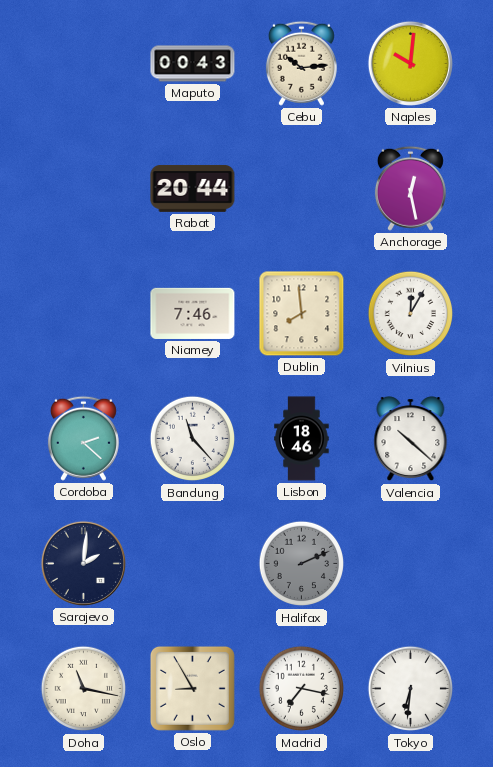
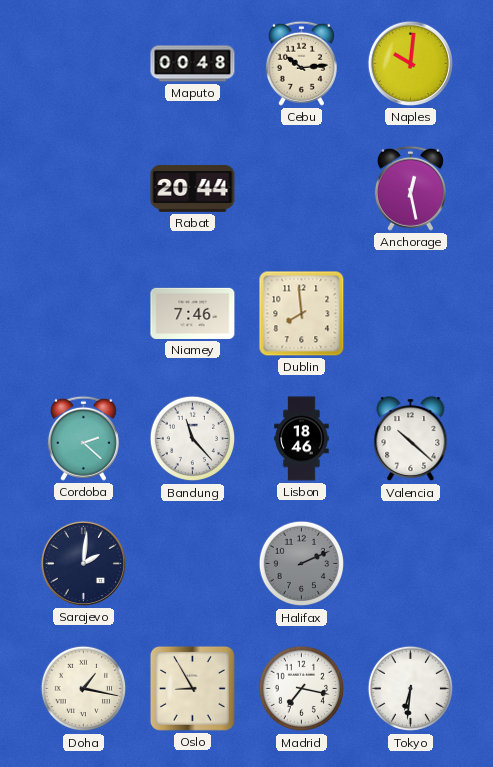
Maputo: 00:43 -> 00:48
Vilnius: 12:05 -> none
Doha: 11:17 -> 1:17
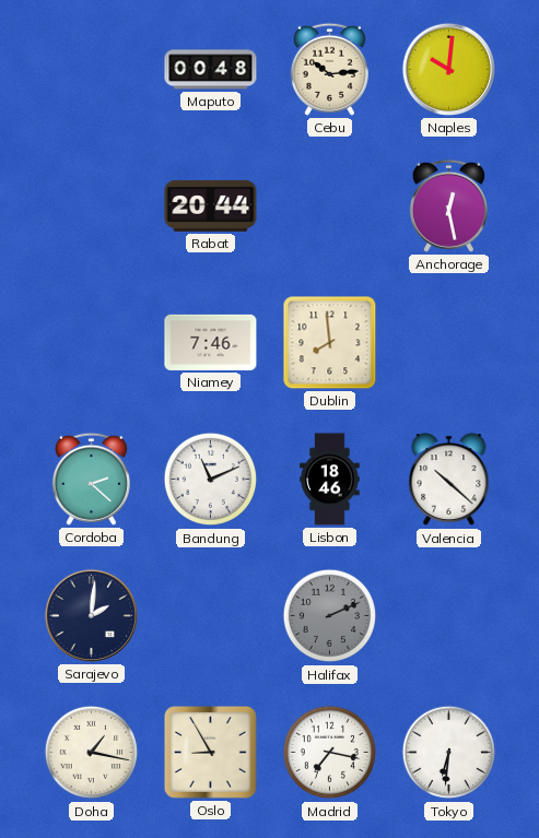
Bandung: 11:23 -> 11:11
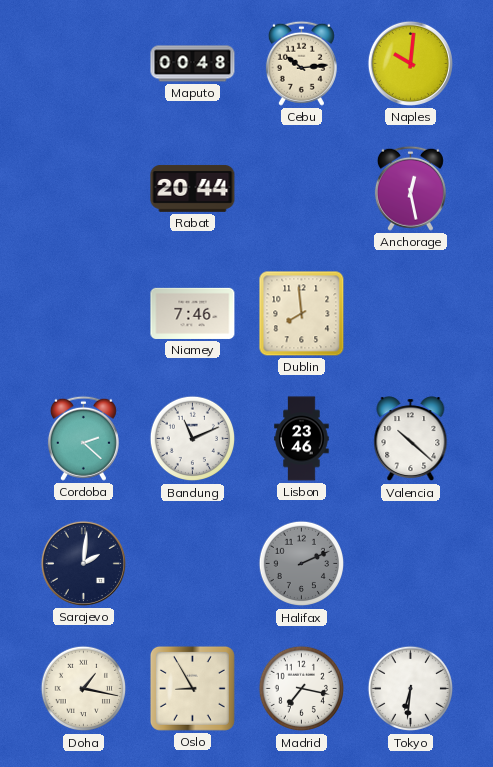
Lisbon: 18:46 -> 23:46
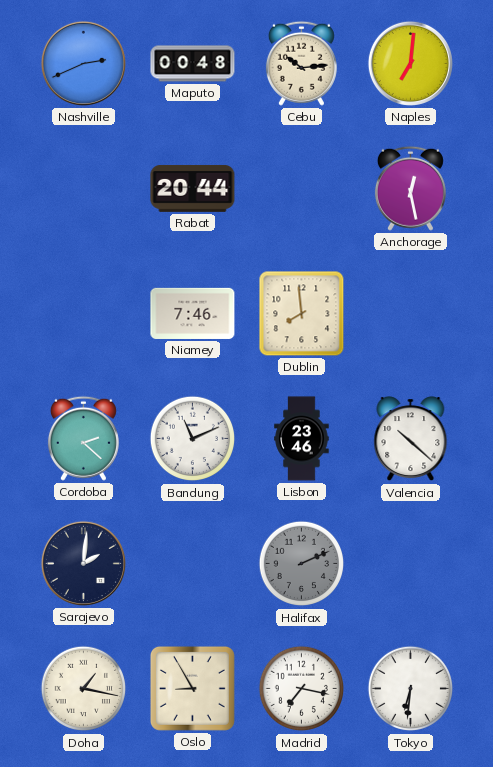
Nashville: none -> 2:41
Naples: 10:01 -> 7:01
